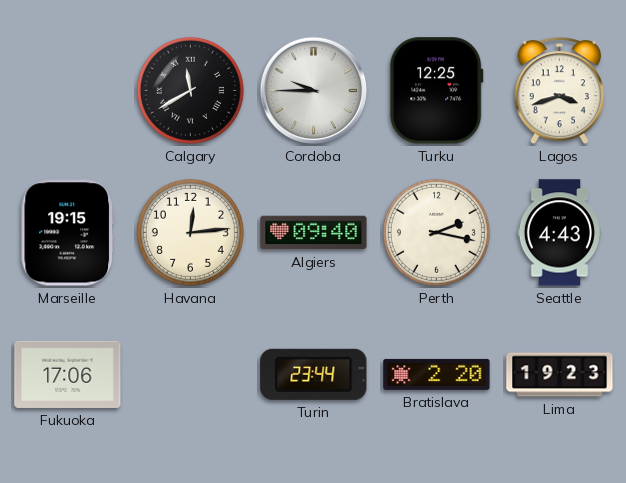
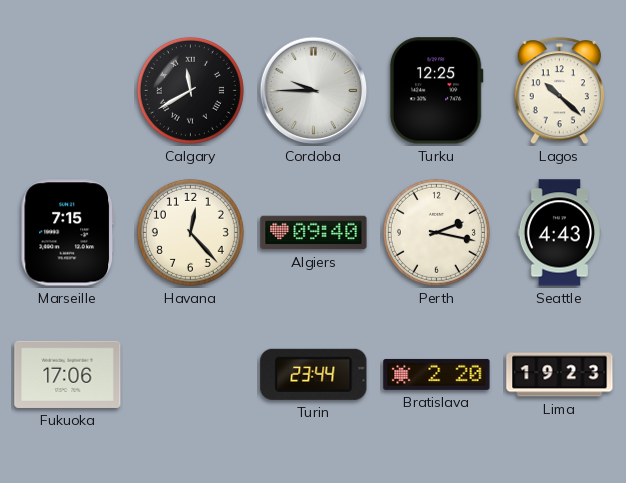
Lagos: 3:42 -> 10:22
Marseille: 19:15 -> 7:15
Havana: 12:14 -> 12:23
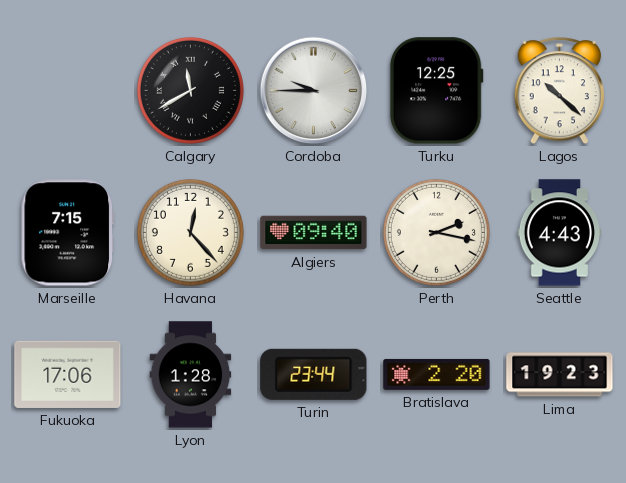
Lyon: none -> 1:28
